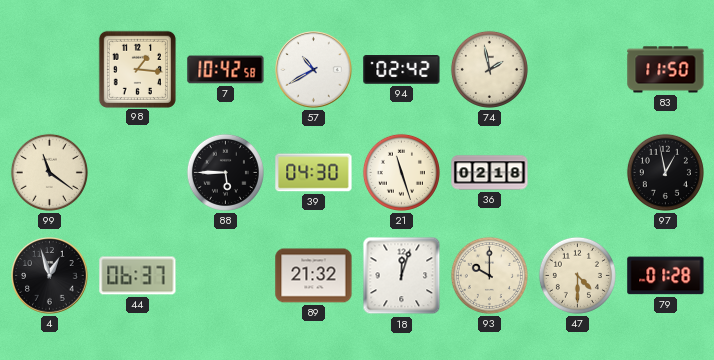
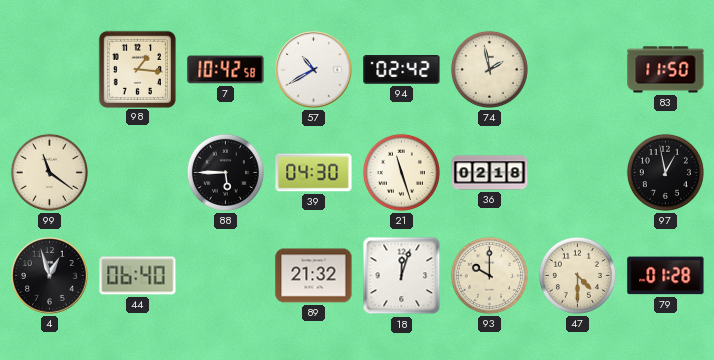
44: 06:37 -> 06:40
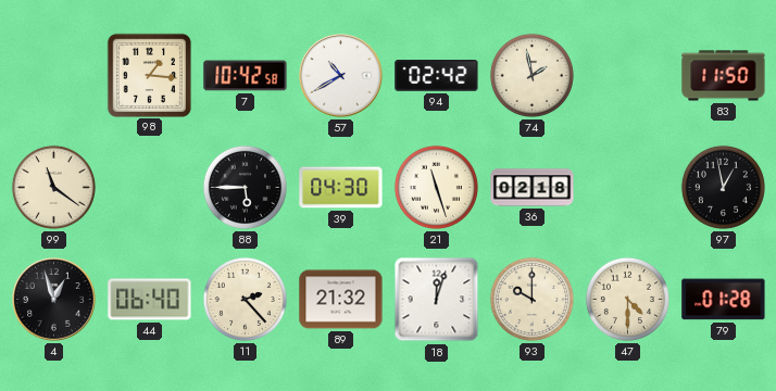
11: none -> 2:23
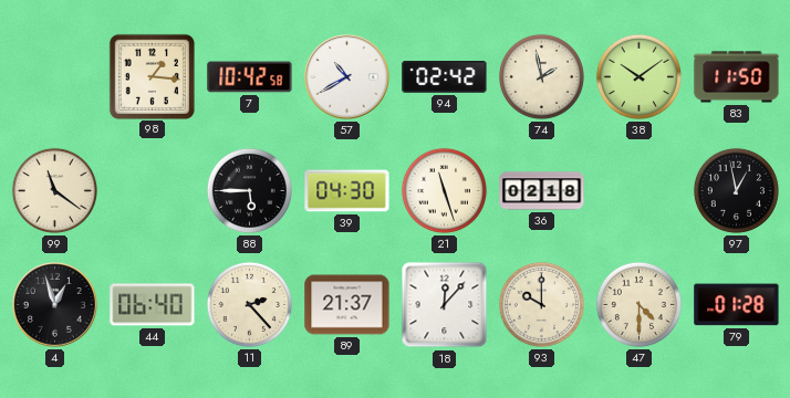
38: none -> 10:09
89: 21:32 -> 21:37
18: 12:03 -> 12:07
